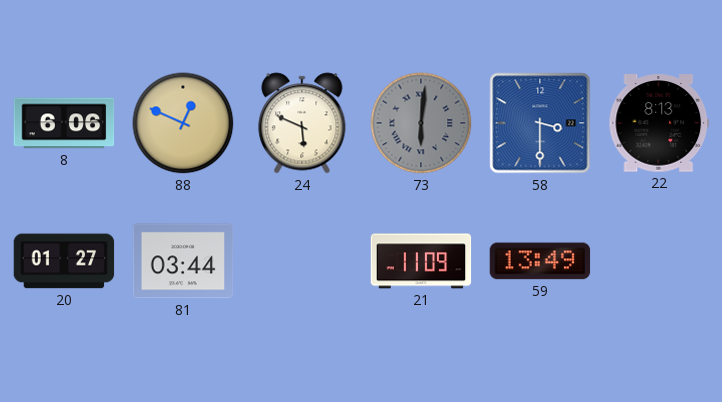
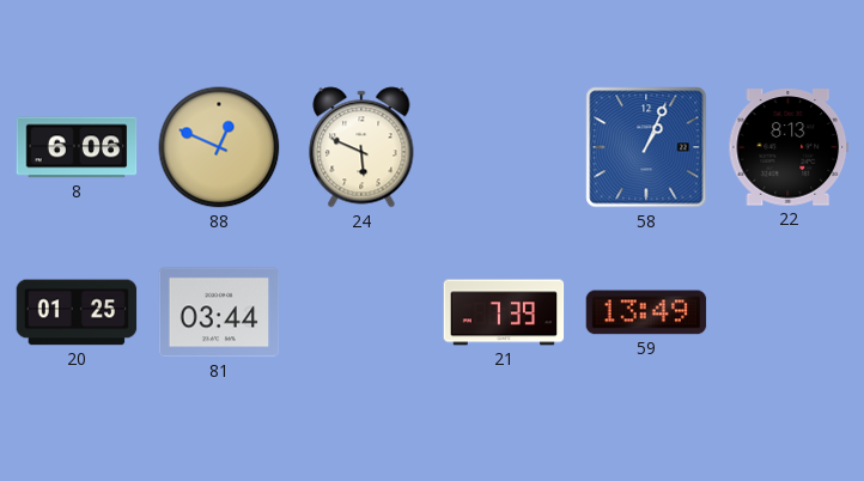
73: 6:01 -> none
58: 3:30 -> 1:04
20: 01:27 -> 01:25
21: 11:09 -> 7:39
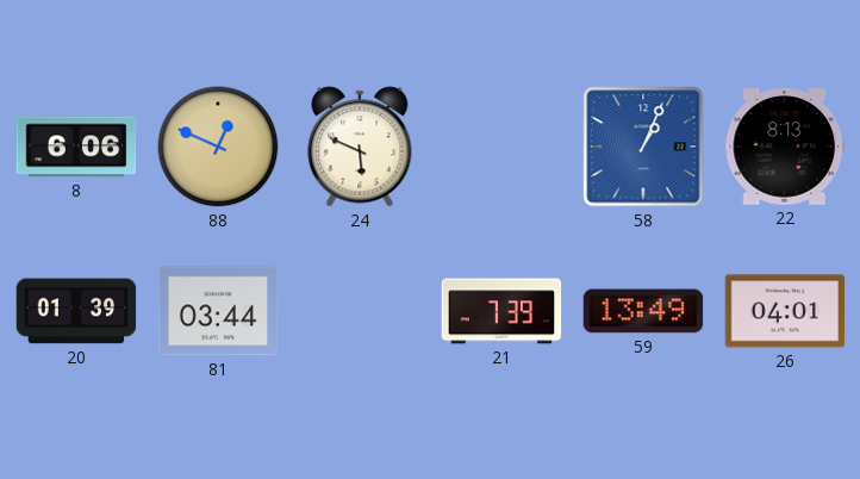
20: 01:25 -> 01:39
26: none -> 04:01
